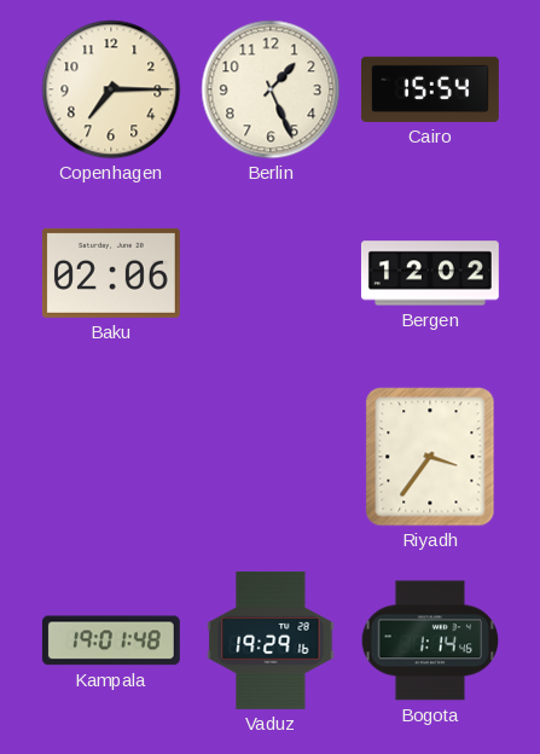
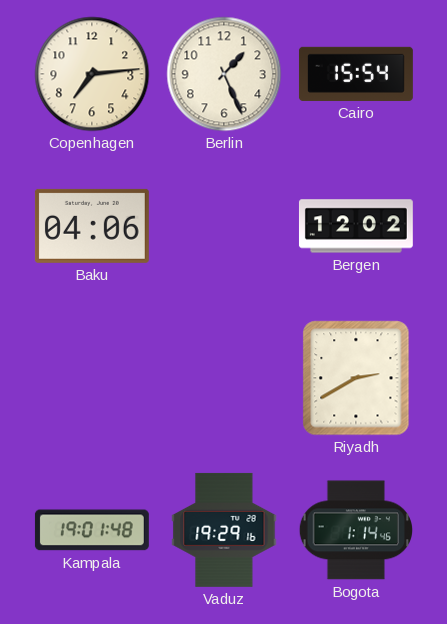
Copenhagen: 7:15 -> 7:14
Baku: 02:06 -> 04:06
Riyadh: 3:36 -> 2:40
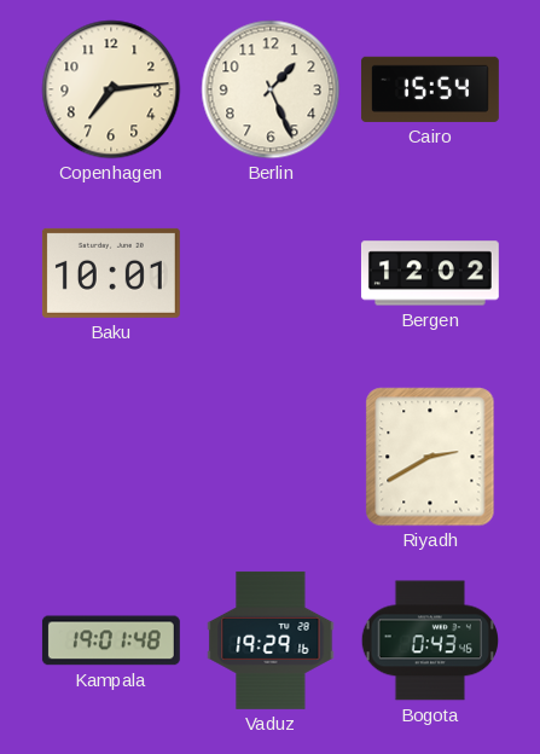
Baku: 04:06 -> 10:01
Bogota: 1:14 -> 0:43
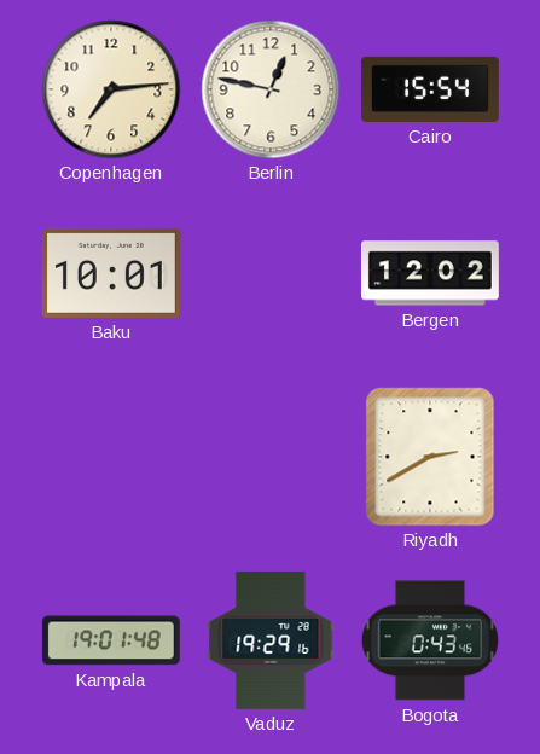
Berlin: 1:26 -> 12:47
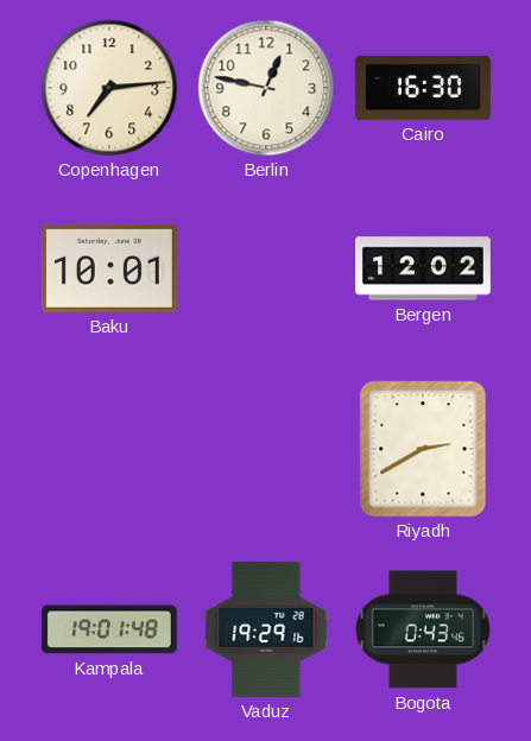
Cairo: 15:54 -> 16:30
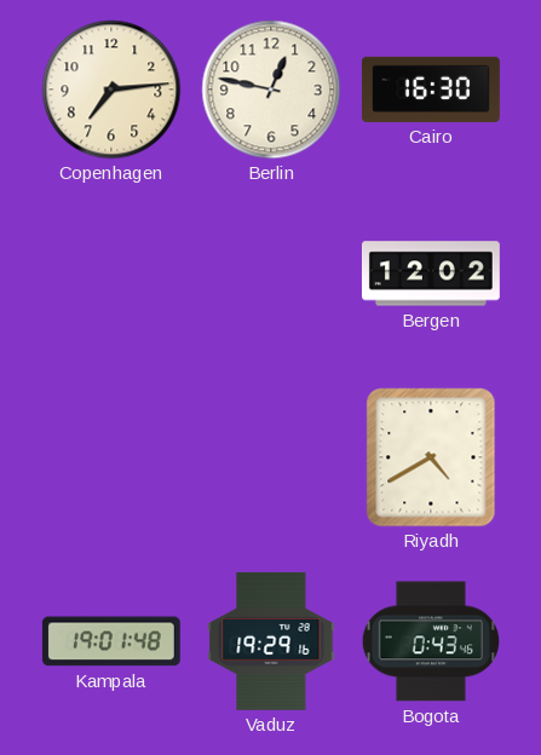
Baku: 10:01 -> none
Riyadh: 2:40 -> 4:40
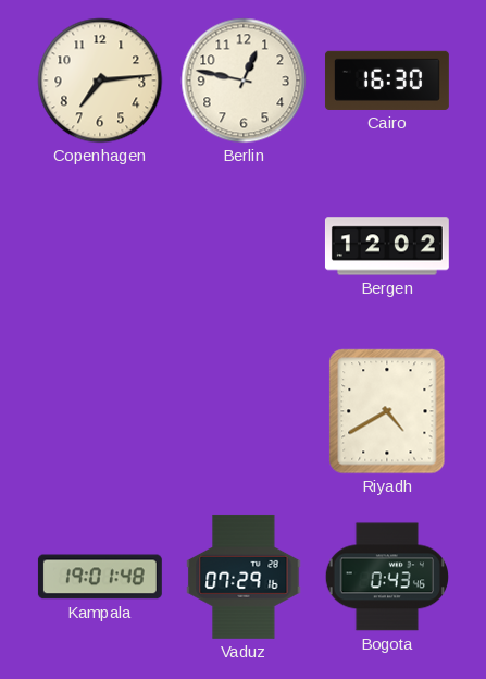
Vaduz: 19:29 -> 07:29
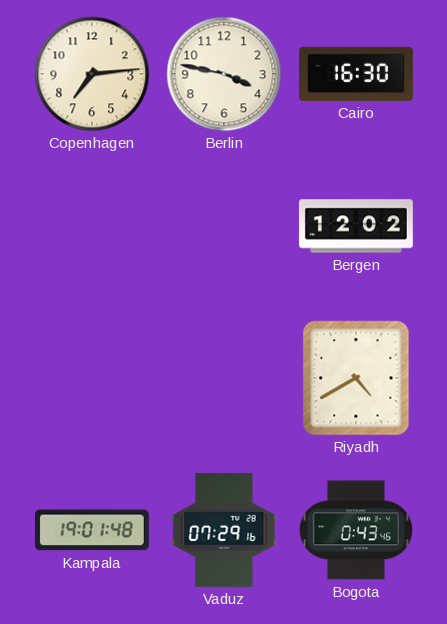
Berlin: 12:47 -> 3:47
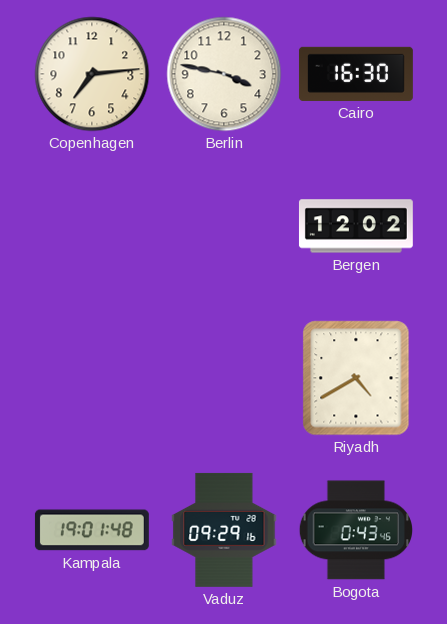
Vaduz: 07:29 -> 09:29
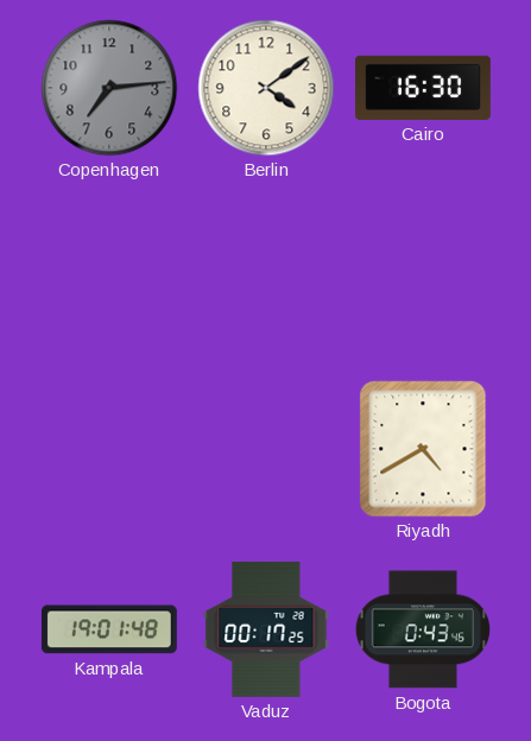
Copenhagen dial: cream -> grey
Berlin: 3:47 -> 4:09
Bergen: 12:02 -> none
Vaduz: 09:29 -> 00:17
